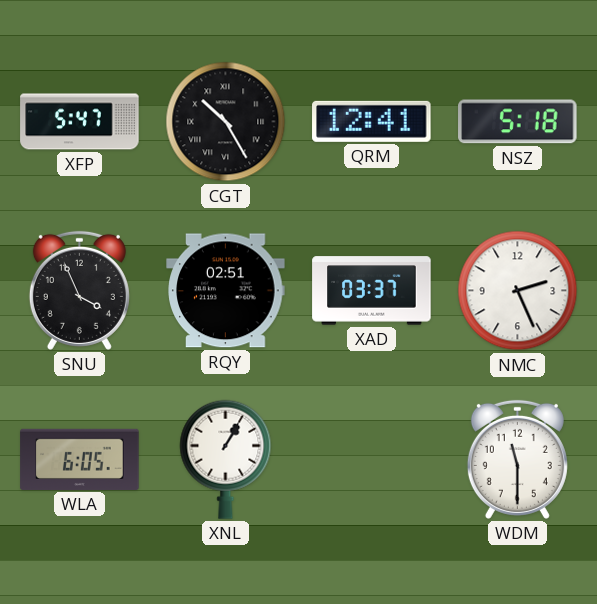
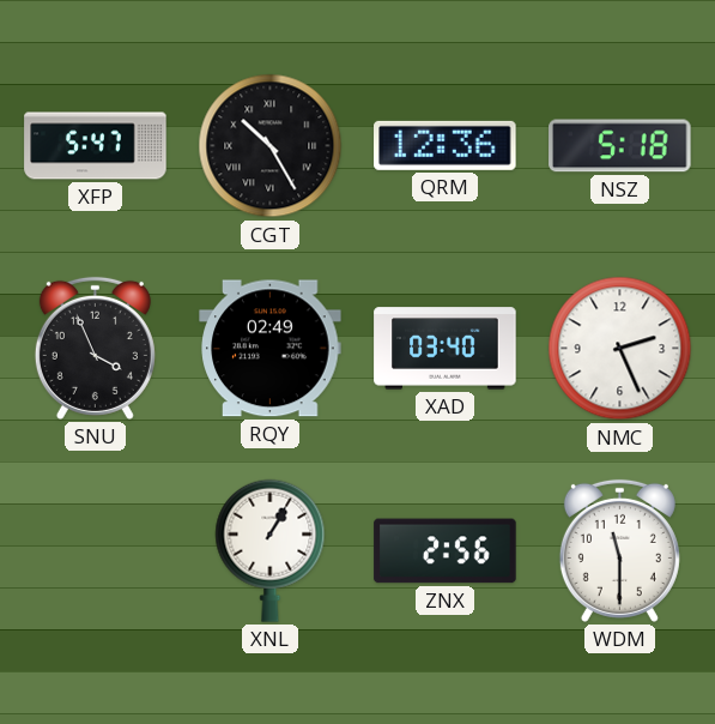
QRM: 12:41 -> 12:36
RQY: 02:51 -> 02:49
XAD: 03:37 -> 03:40
WLA: 6:05 -> none
ZNX: none -> 2:56
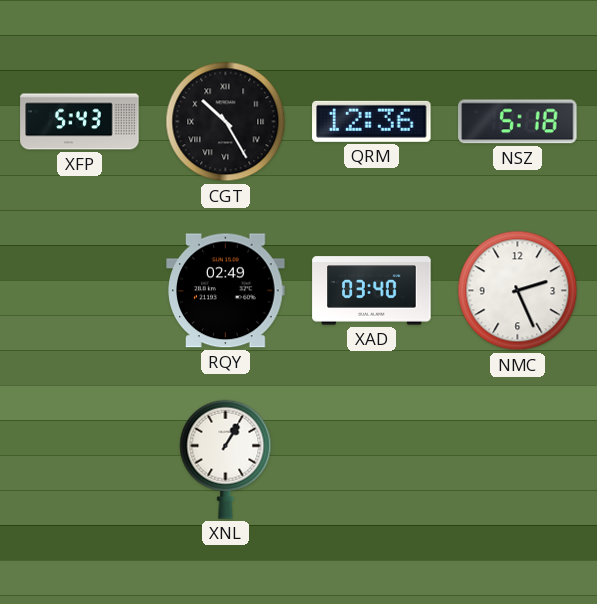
XFP: 5:47 -> 5:43
SNU: 3:56 -> none
ZNX: 2:56 -> none
WDM: 11:30 -> none
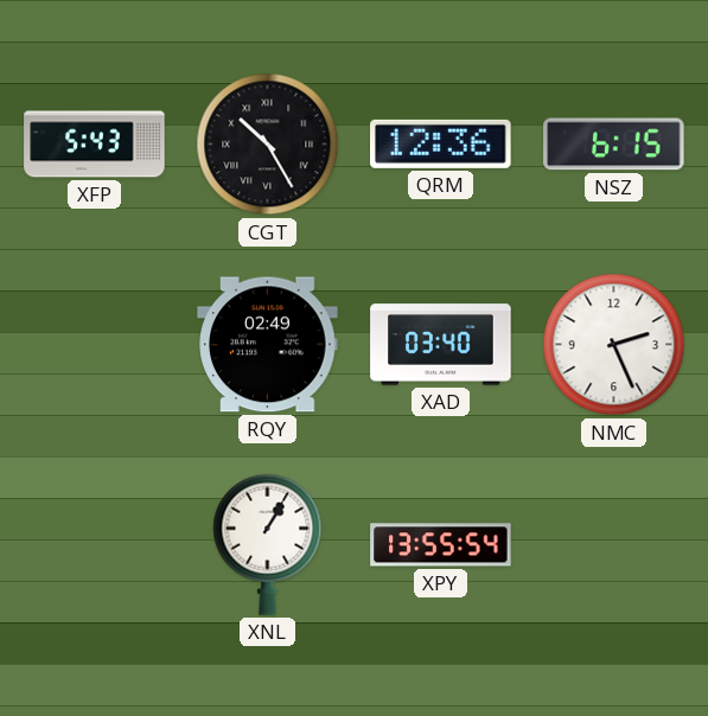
NSZ: 5:18 -> 6:15
XPY: none -> 13:55
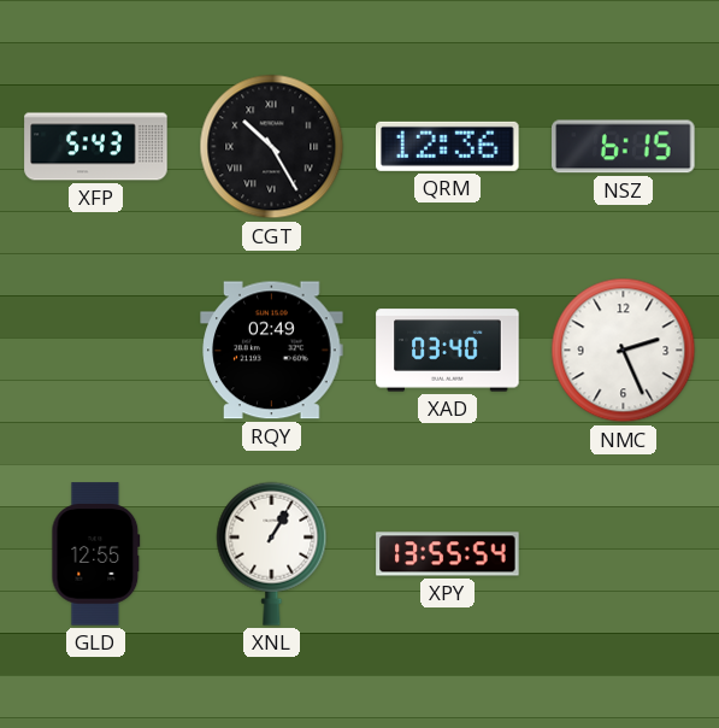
GLD: none -> 12:55
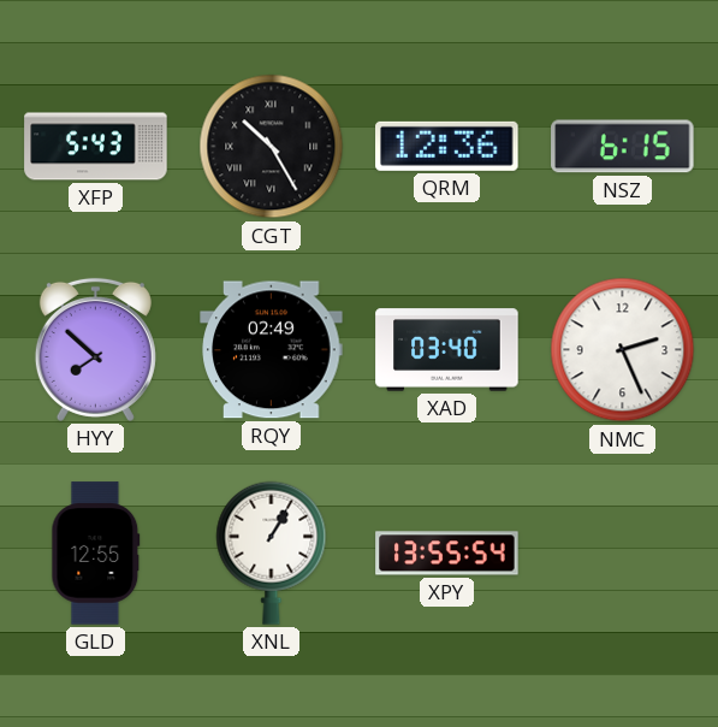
HYY: none -> 7:52
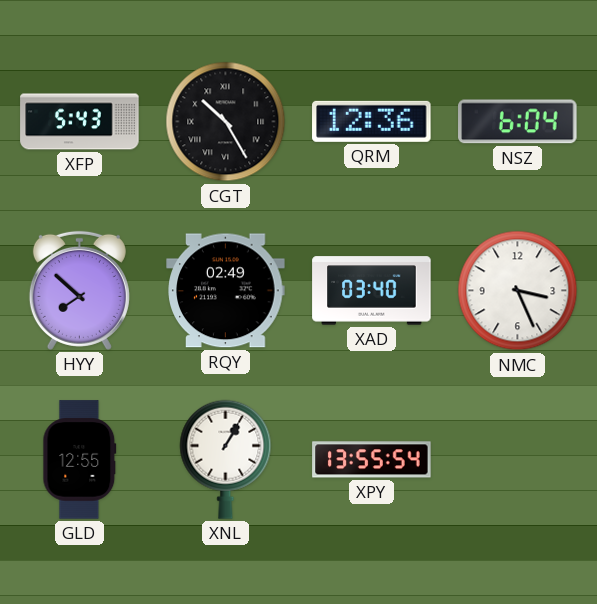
NSZ: 6:15 -> 6:04
NMC: 2:26 -> 3:26
